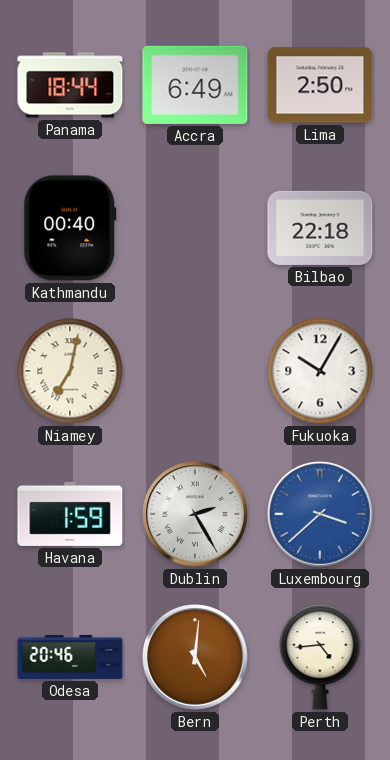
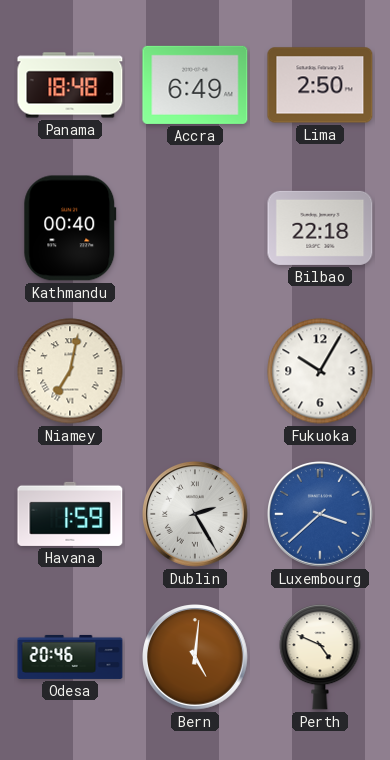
Panama: 18:44 -> 18:48
Perth: 4:44 -> 4:49
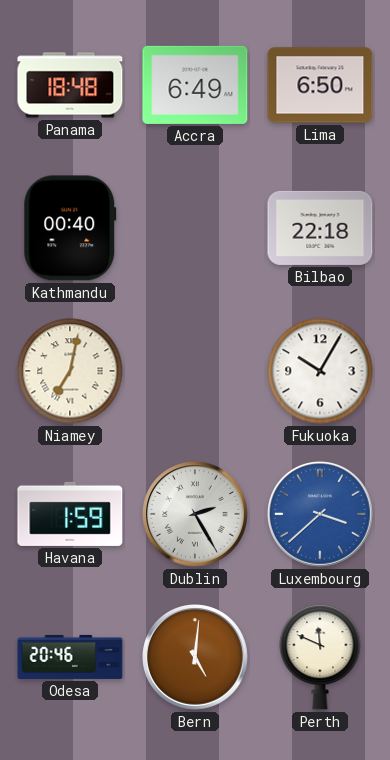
Lima: 2:50 -> 6:50
Perth: 4:49 -> 11:49
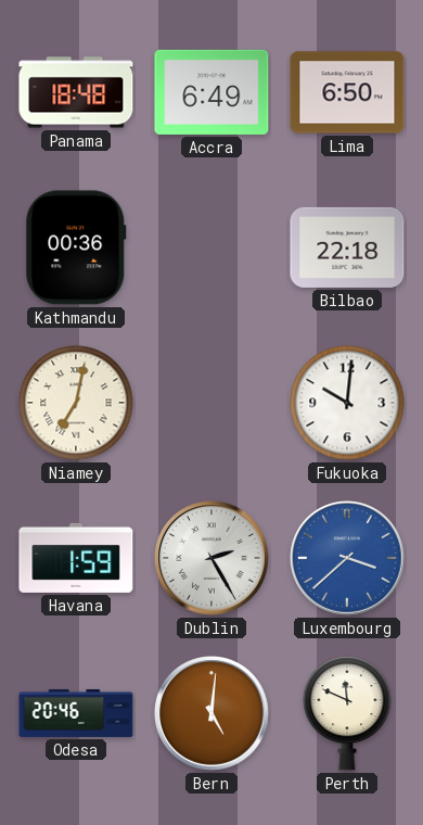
Kathmandu: 00:40 -> 00:36
Fukuoka: 10:05 -> 10:01
